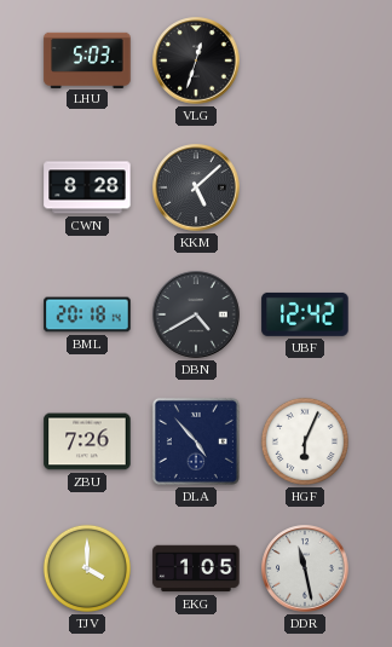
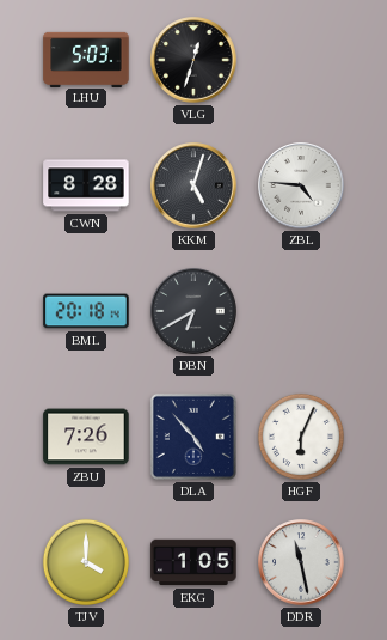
KKM: 5:08 -> 5:03
ZBL: none -> 4:46
DBN: 4:40 -> 6:40
UBF: 12:42 -> none
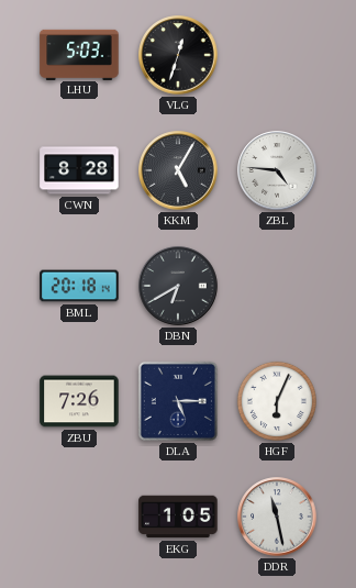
KKM: 5:03 -> 5:05
DLA: 4:53 -> 5:15
TJV: 4:00 -> none
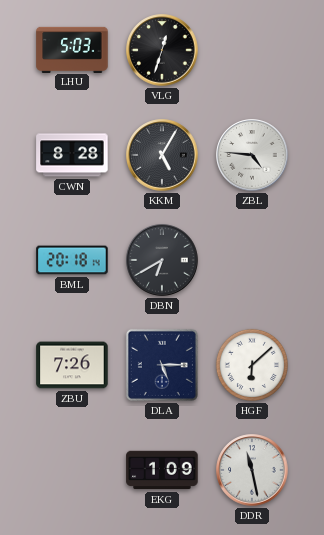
HGF: 6:04 -> 6:08
EKG: 1:05 -> 1:09
